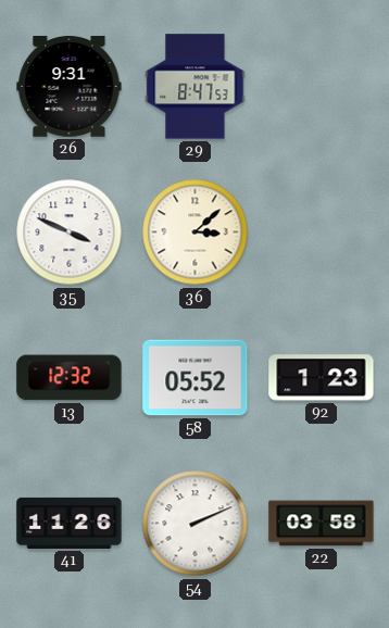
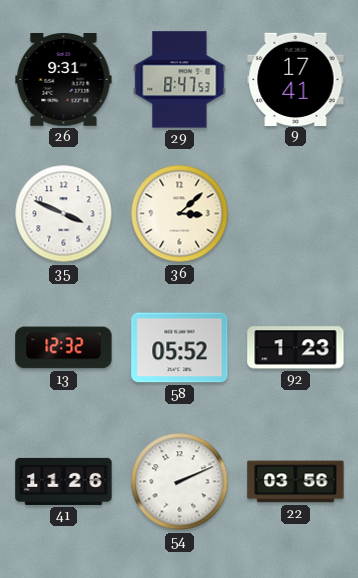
9: none -> 17:41
22: 03:58 -> 03:56
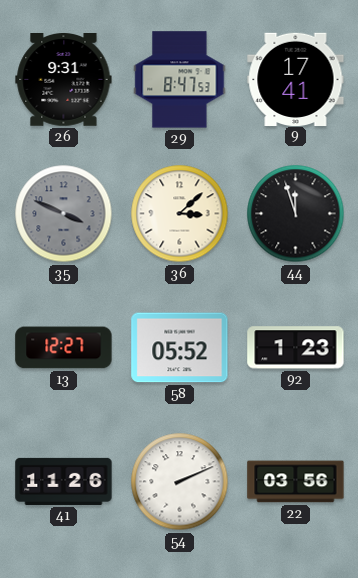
35 dial: white -> grey
44: none -> 11:57
13: 12:32 -> 12:27
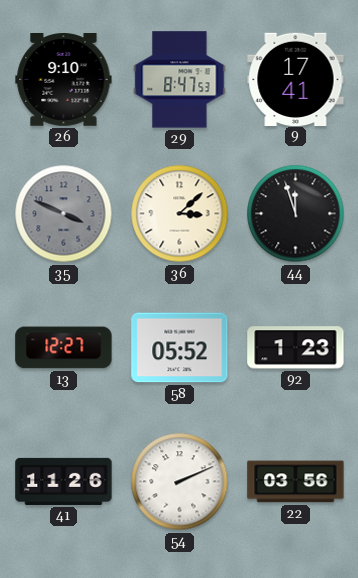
26: 9:31 -> 9:10
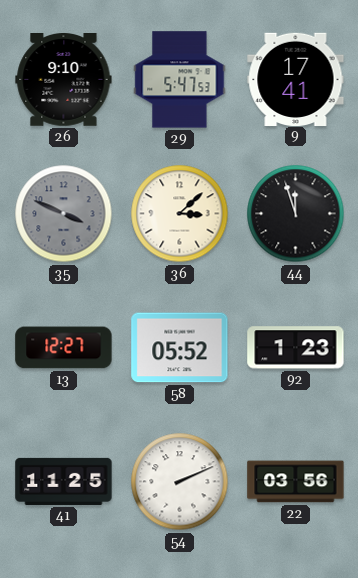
29: 8:47 -> 5:47
41: 11:26 -> 11:25
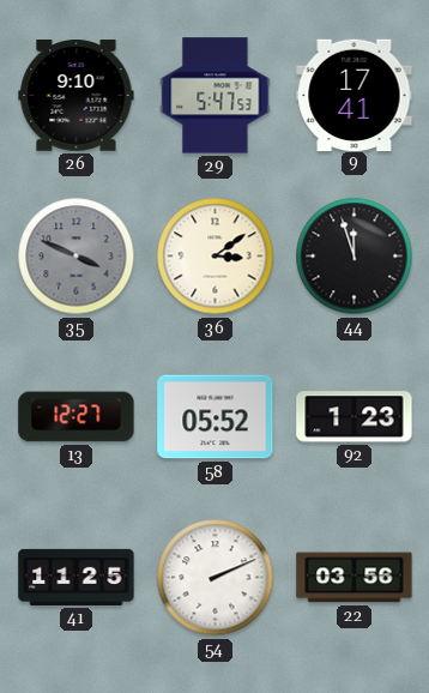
36: 3:08 -> 3:09
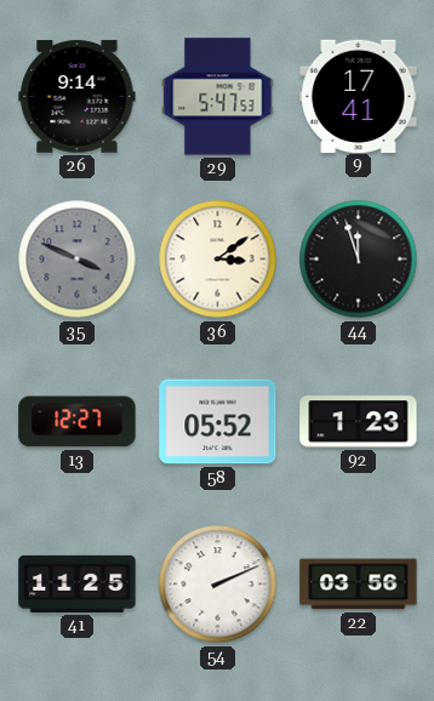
26: 9:10 -> 9:14
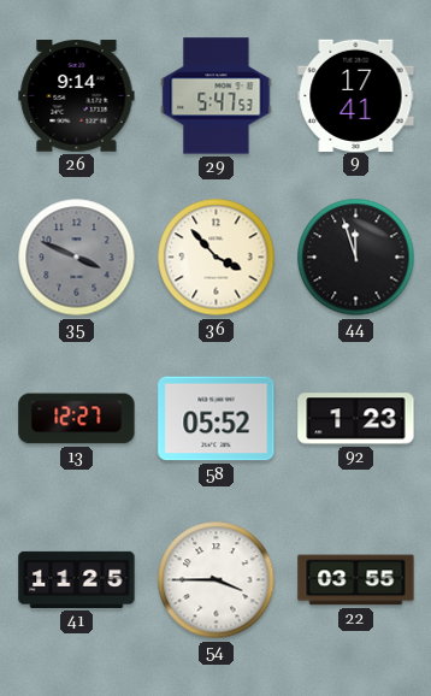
36: 3:09 -> 3:53
54: 2:11 -> 3:45
22: 03:56 -> 03:55
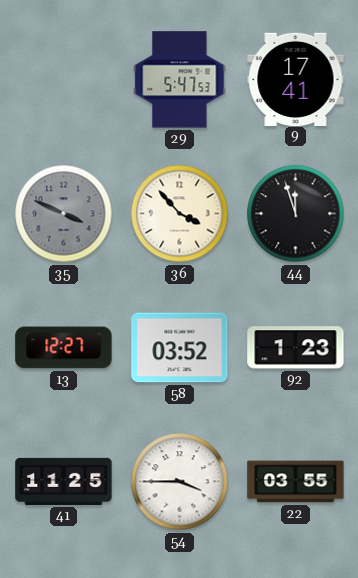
26: 9:14 -> none
58: 05:52 -> 03:52
